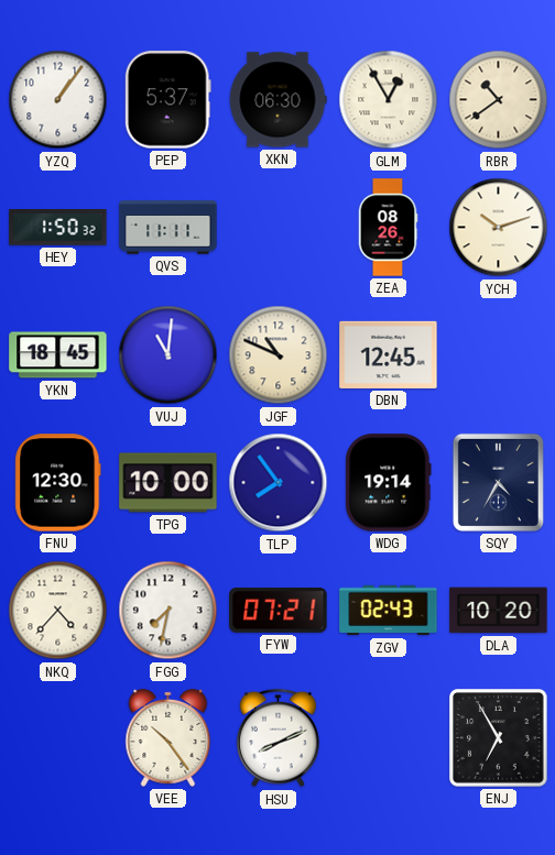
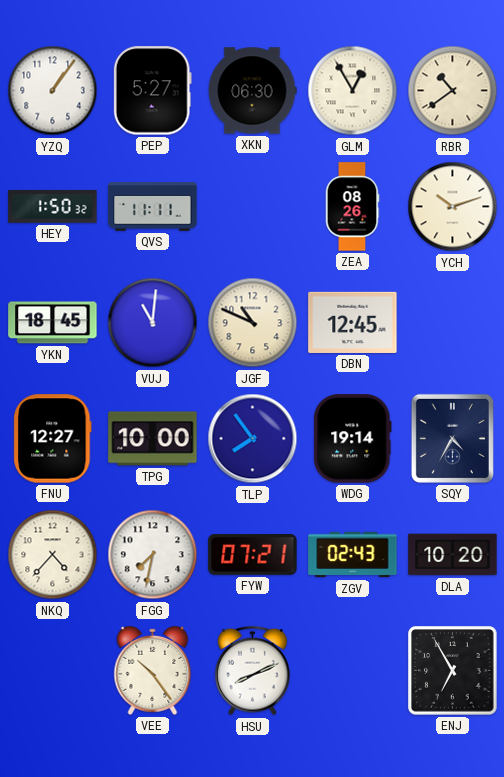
PEP: 5:37 -> 5:27
FNU: 12:30 -> 12:27
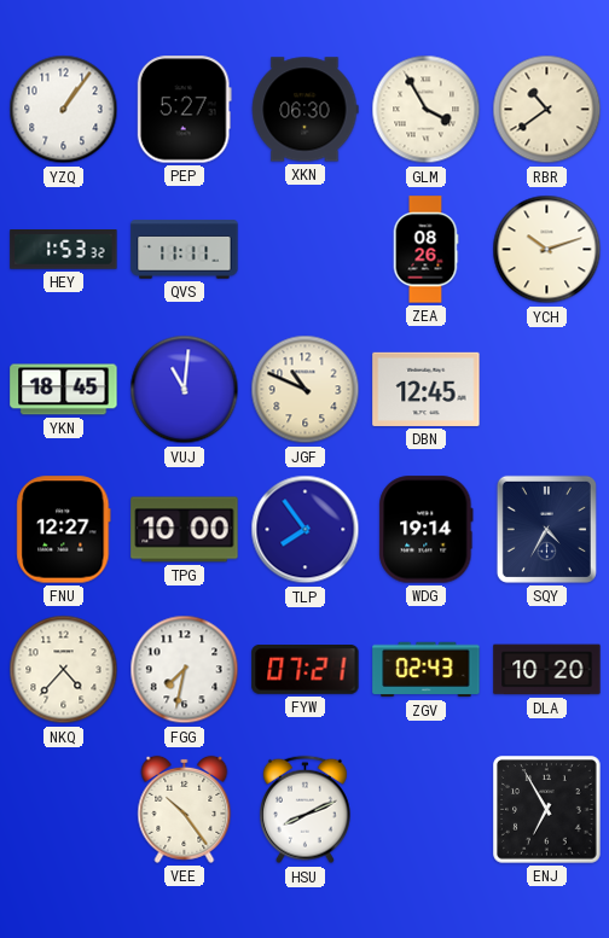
GLM: 12:55 -> 3:55
HEY: 1:50 -> 1:53
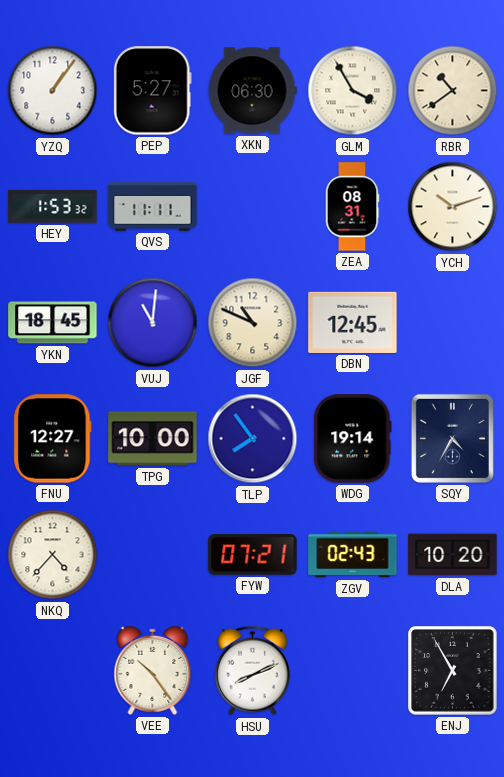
ZEA: 08:26 -> 08:31
FGG: 7:32 -> none
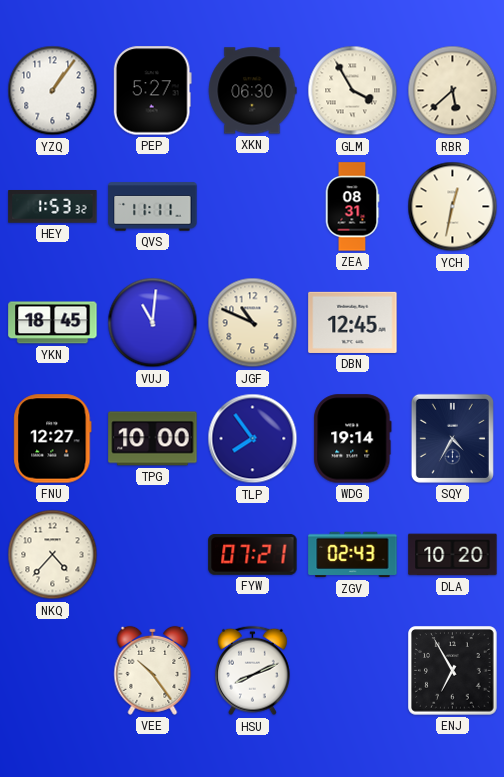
RBR: 10:39 -> 5:38
YCH: 10:12 -> 12:32
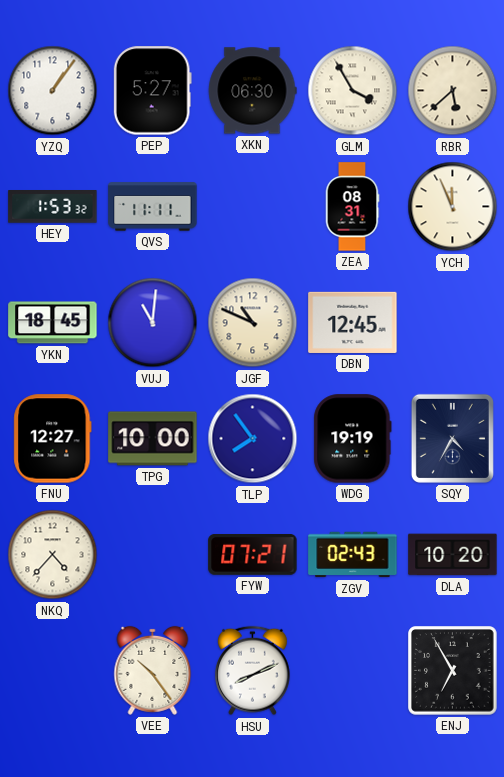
YCH: 12:32 -> 11:56
WDG: 19:14 -> 19:19
